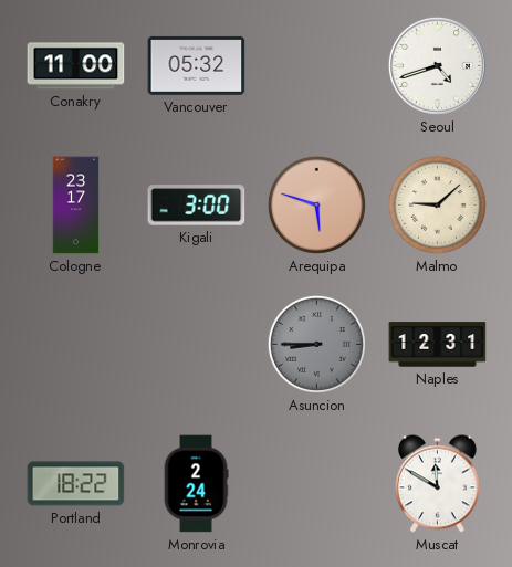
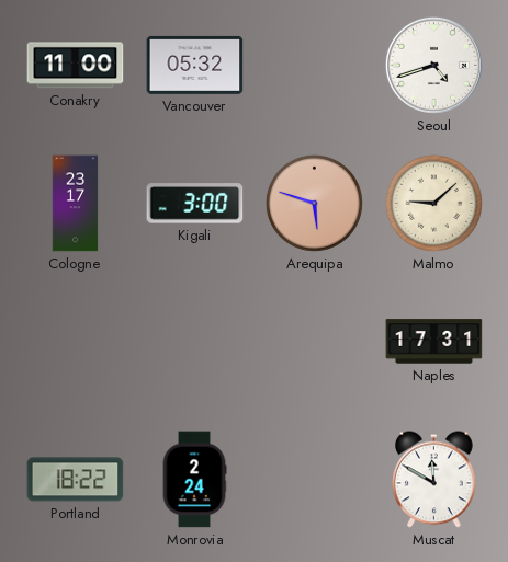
Asuncion: 8:45 -> none
Naples: 12:31 -> 17:31
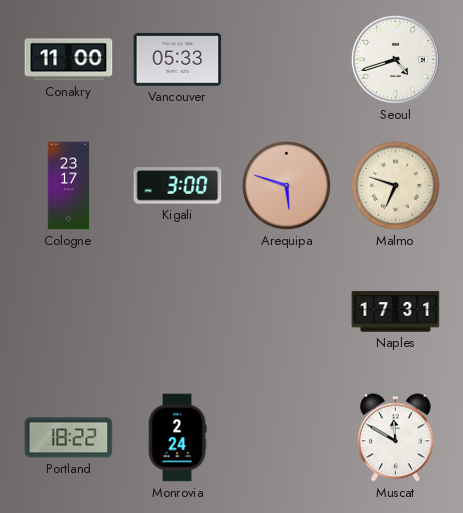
Vancouver: 05:32 -> 05:33
Malmo: 9:08 -> 6:48
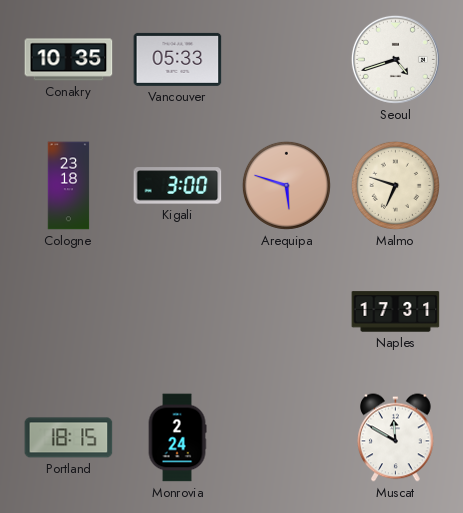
Conakry: 11:00 -> 10:35
Cologne: 23:17 -> 23:18
Portland: 18:22 -> 18:15
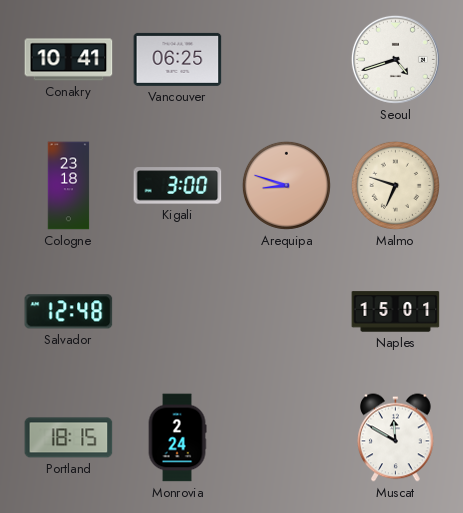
Conakry: 10:35 -> 10:41
Vancouver: 05:33 -> 06:25
Arequipa: 5:48 -> 8:48
Salvador: none -> 12:48
Naples: 17:31 -> 15:01
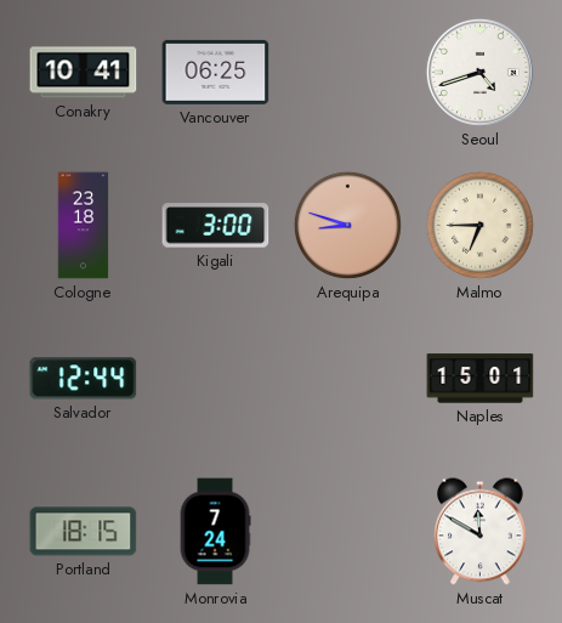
Malmo: 6:48 -> 6:45
Salvador: 12:48 -> 12:44
Monrovia: 2:24 -> 7:24
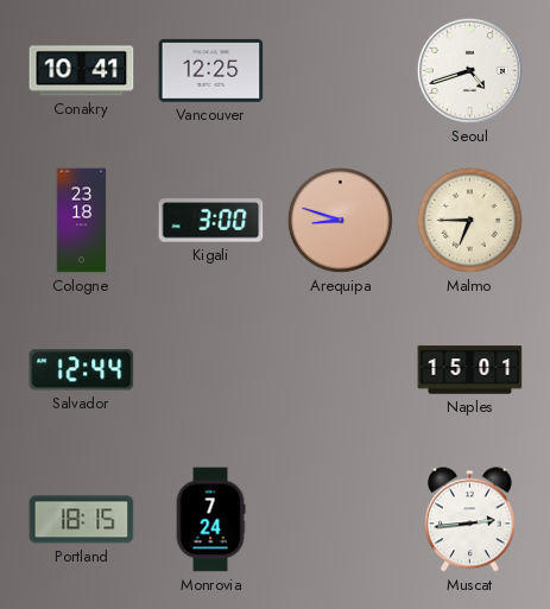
Vancouver: 06:25 -> 12:25
Muscat: 11:50 -> 2:44
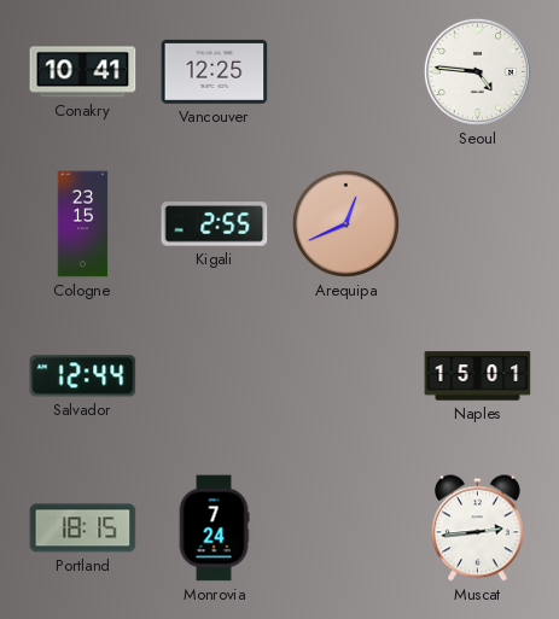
Seoul: 4:42 -> 4:46
Cologne: 23:18 -> 23:15
Kigali: 3:00 -> 2:55
Arequipa: 8:48 -> 12:41
Malmo: 6:45 -> none
